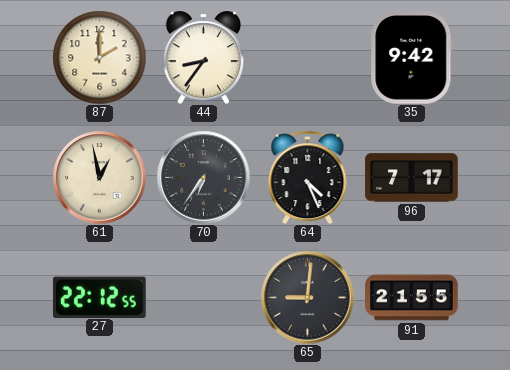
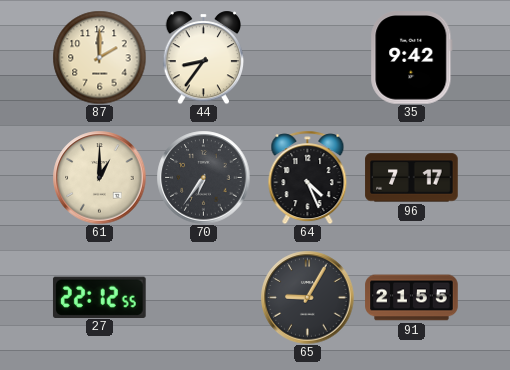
61: 12:58 -> 1:00
65: 9:01 -> 9:05
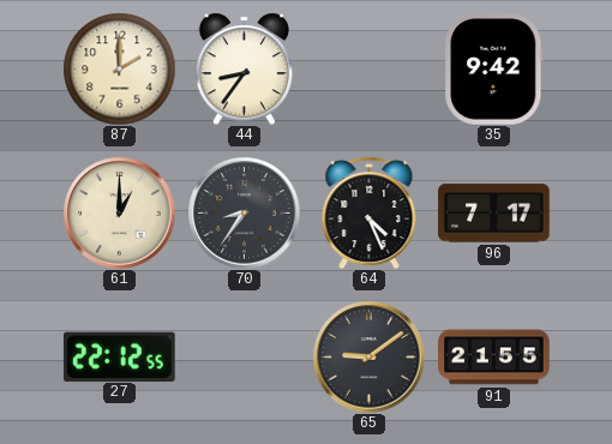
70: 6:36 -> 8:36
65: 9:05 -> 9:09
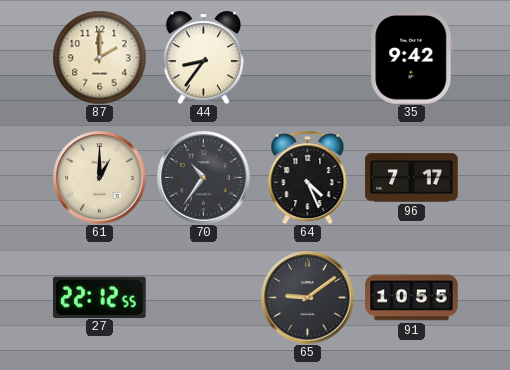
70: 8:36 -> 10:36
91: 21:55 -> 10:55
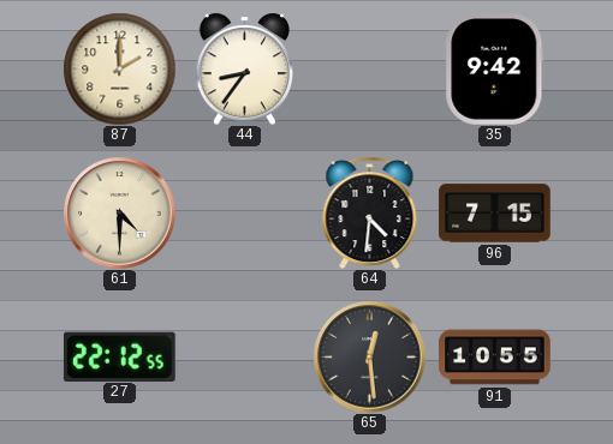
61: 1:00 -> 4:30
70: 10:36 -> none
64: 4:26 -> 4:31
96: 7:17 -> 7:15
65: 9:09 -> 12:29
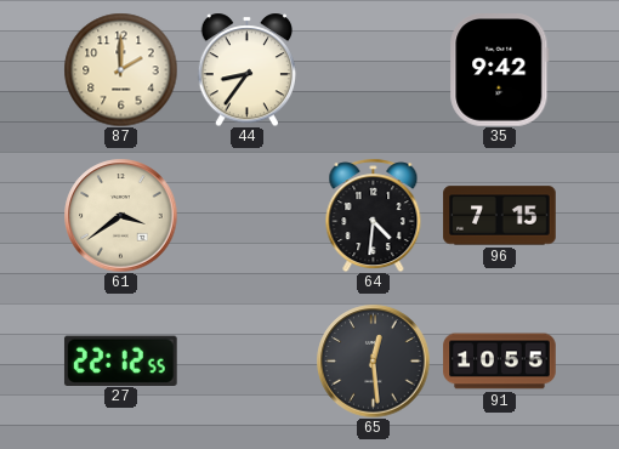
61: 4:30 -> 3:39
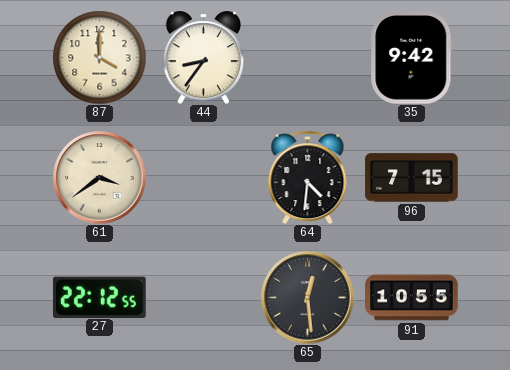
87: 2:00 -> 4:00
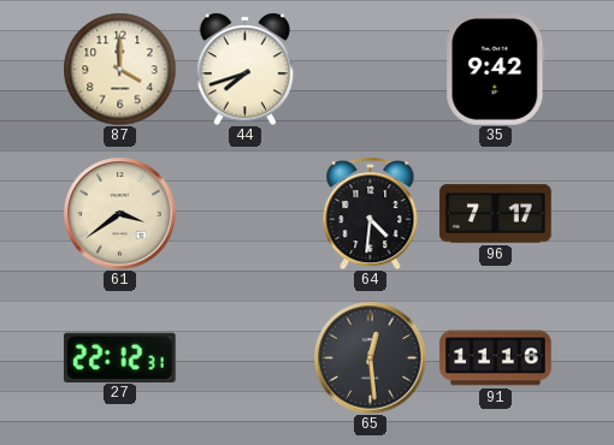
44: 8:36 -> 7:42
96: 7:15 -> 7:17
27: 22:12:55 -> 22:12:31
91: 10:55 -> 11:16
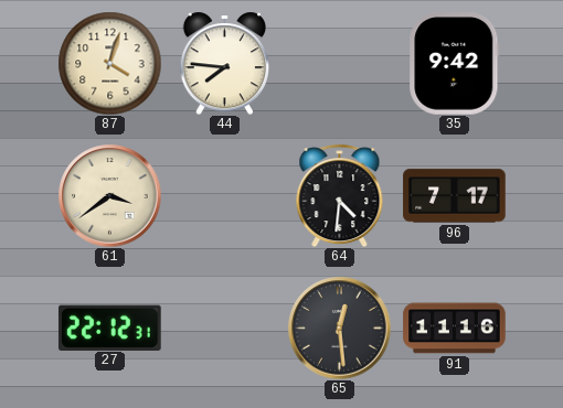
87: 4:00 -> 4:03
44: 7:42 -> 7:46
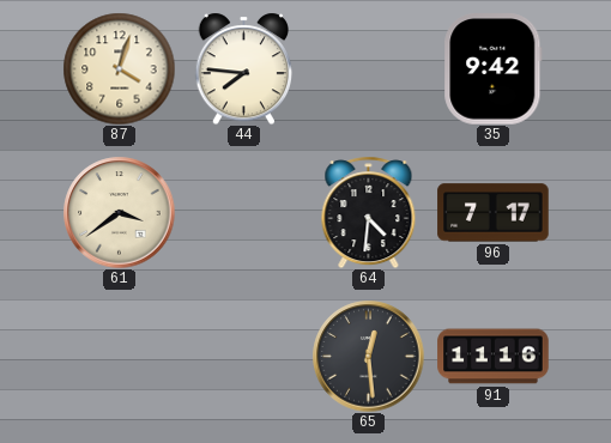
27: 22:12 -> none
